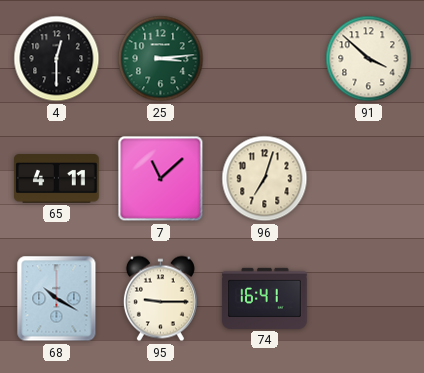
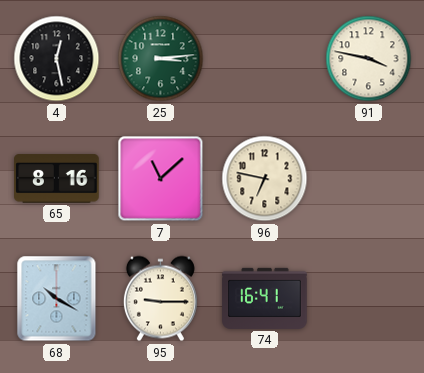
4: 12:30 -> 12:28
91: 3:52 -> 3:47
65: 4:11 -> 8:16
96: 7:03 -> 6:47
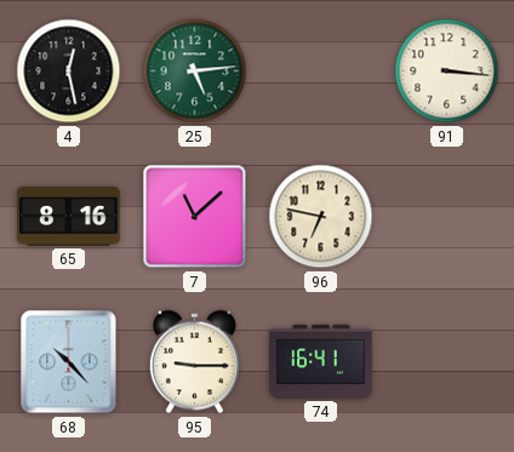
25: 3:14 -> 5:14
91: 3:47 -> 3:16
68: 10:20 -> 10:23
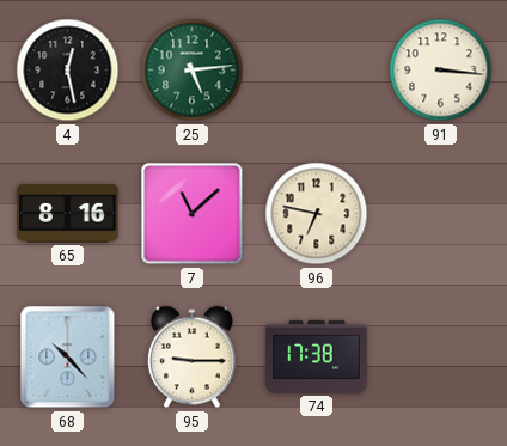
74: 16:41 -> 17:38
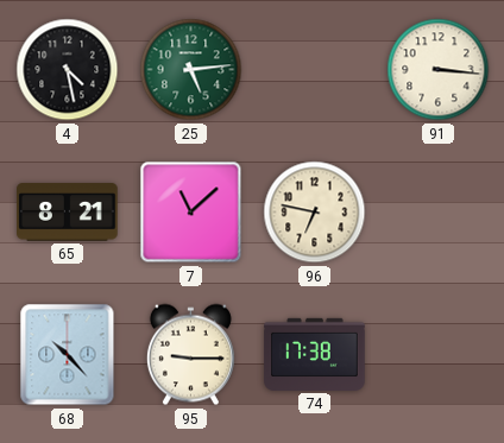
4: 12:28 -> 4:28
65: 8:16 -> 8:21
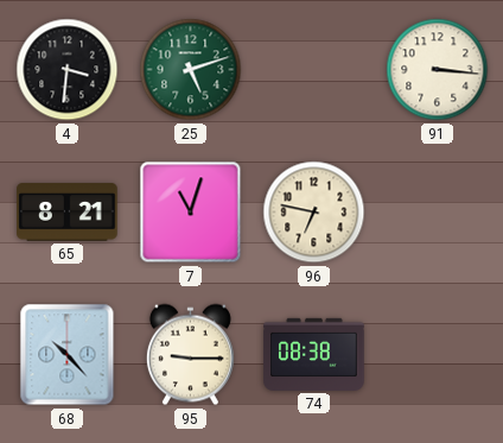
4: 4:28 -> 3:31
25: 5:14 -> 5:12
7: 11:08 -> 11:03
74: 17:38 -> 08:38
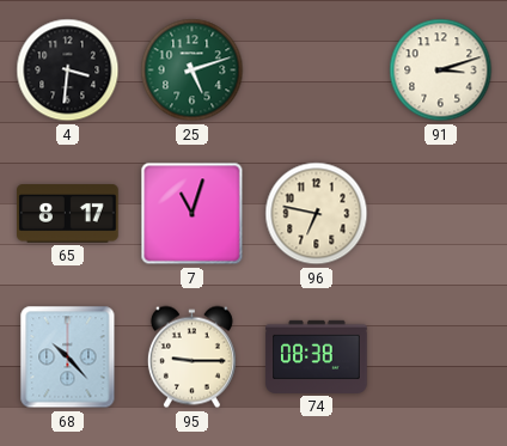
91: 3:16 -> 3:12
65: 8:21 -> 8:17
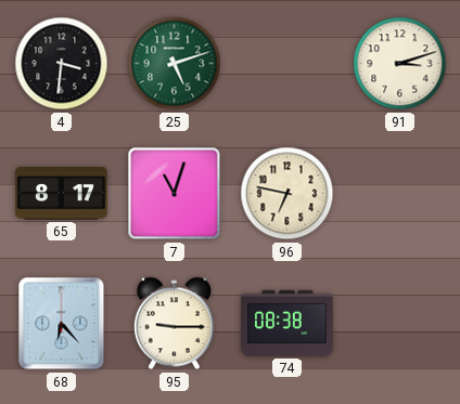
68: 10:23 -> 6:23
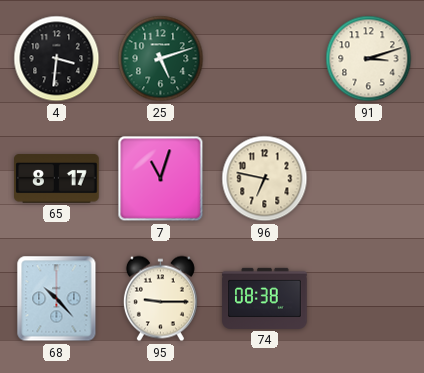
68: 6:23 -> 10:23
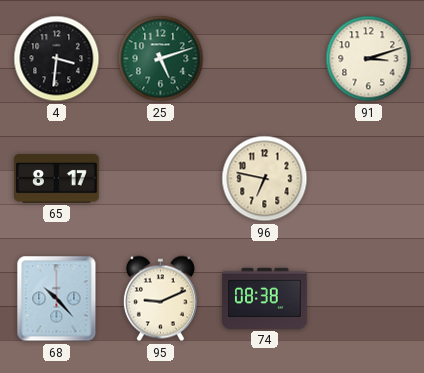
7: 11:03 -> none
95: 9:15 -> 9:11
